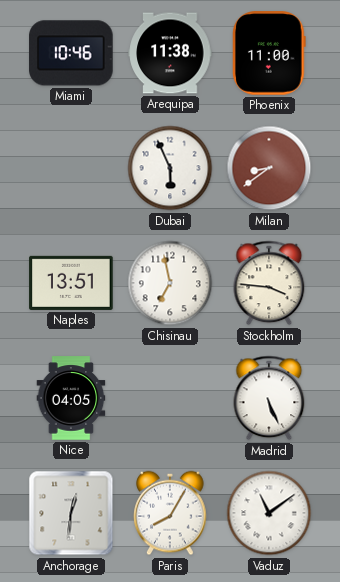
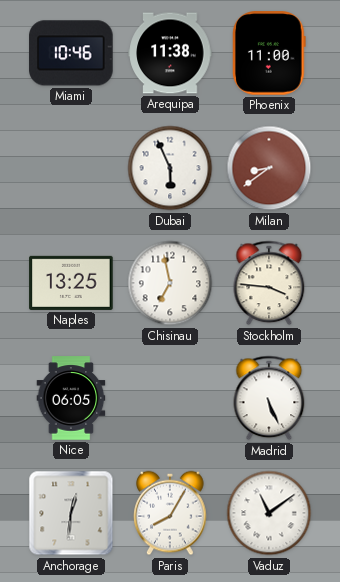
Naples: 13:51 -> 13:25
Nice: 04:05 -> 06:05
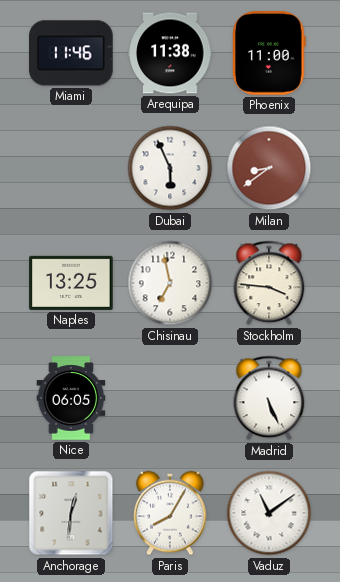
Miami: 10:46 -> 11:46
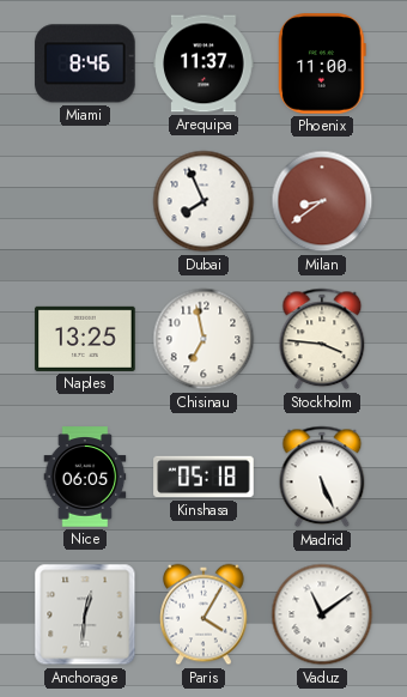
Miami: 11:46 -> 8:46
Arequipa: 11:38 -> 11:37
Dubai: 5:56 -> 7:56
Kinshasa: none -> 05:18
Paris: 8:05 -> 4:05
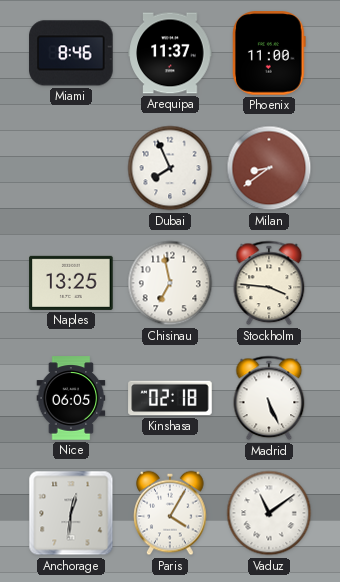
Kinshasa: 05:18 -> 02:18
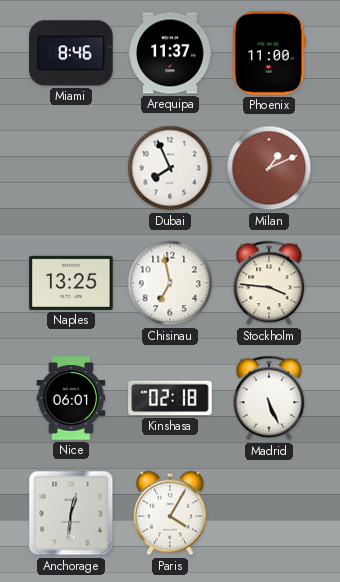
Milan: 8:39 -> 1:11
Nice: 06:05 -> 06:01
Vaduz: 11:09 -> none
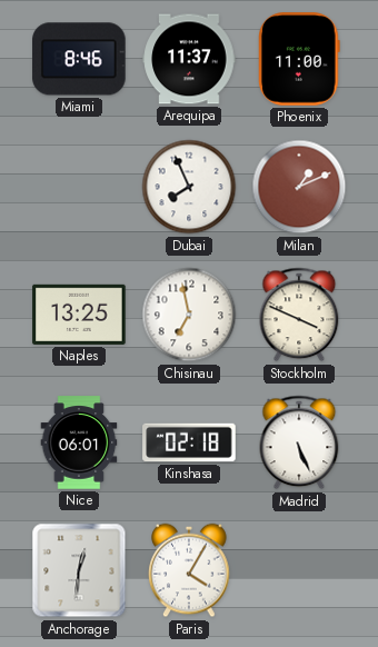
Stockholm: 3:46 -> 3:49
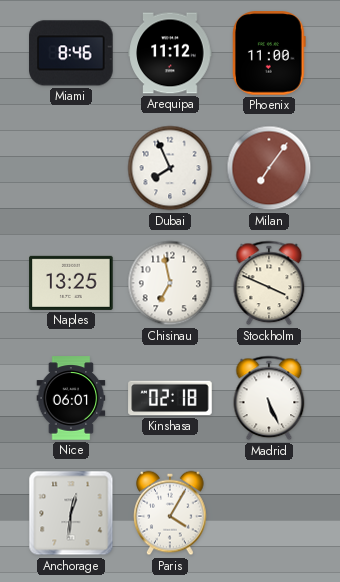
Arequipa: 11:37 -> 11:12
Milan: 1:11 -> 7:06
